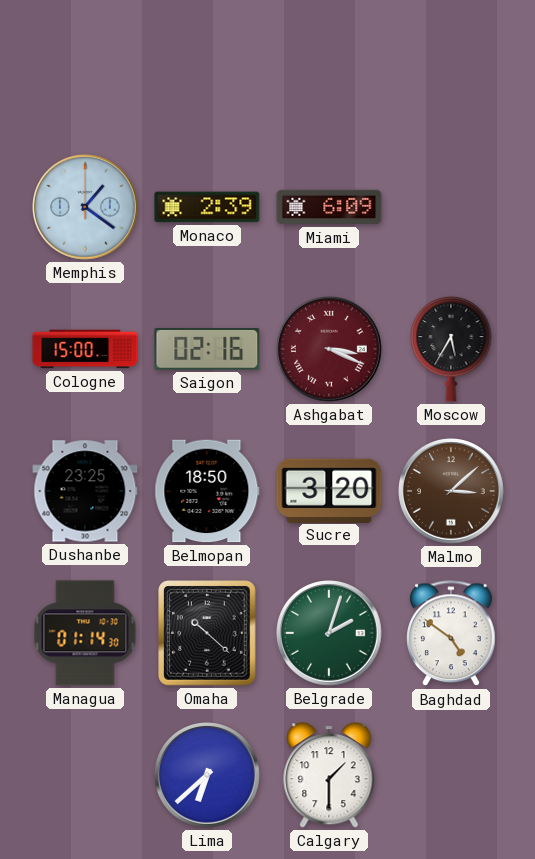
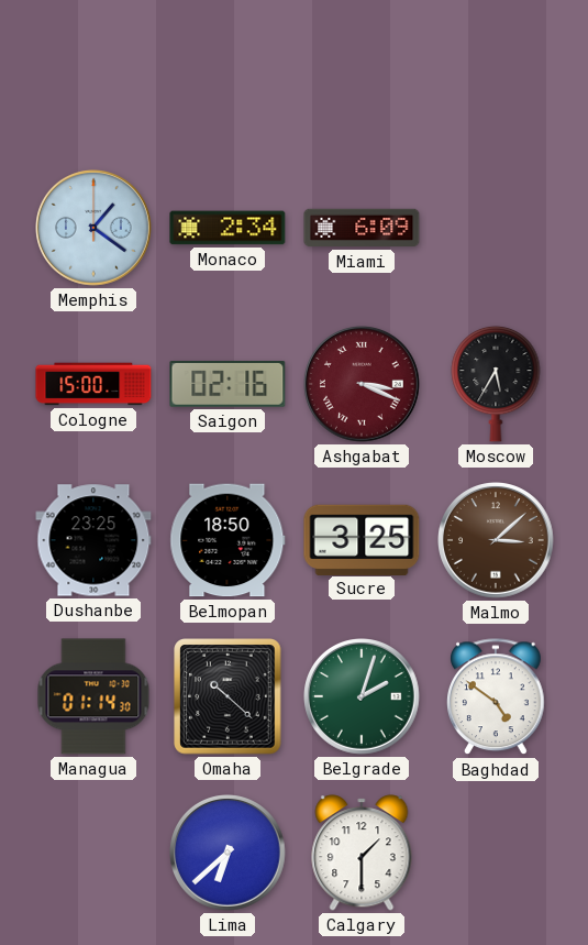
Monaco: 2:39 -> 2:34
Sucre: 3:20 -> 3:25
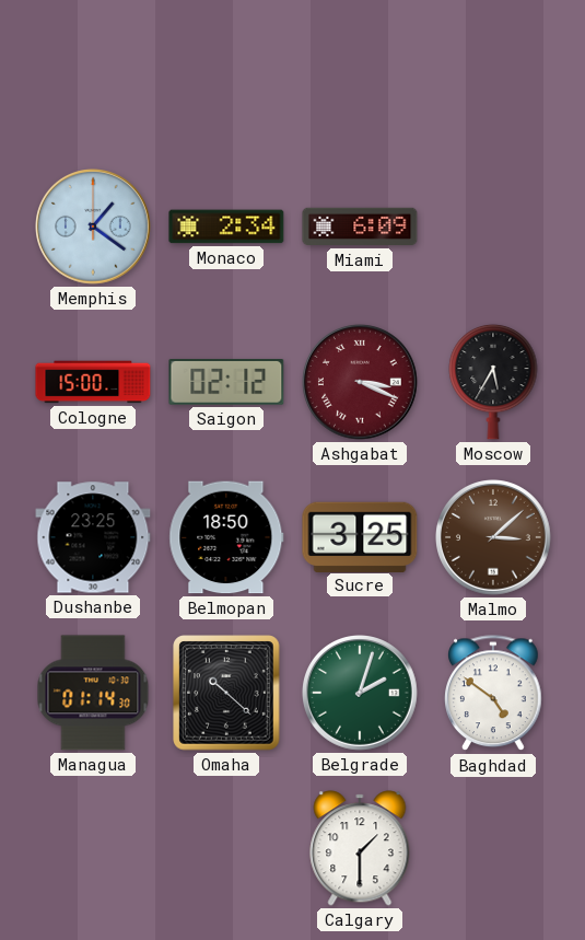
Saigon: 02:16 -> 02:12
Lima: 6:38 -> none
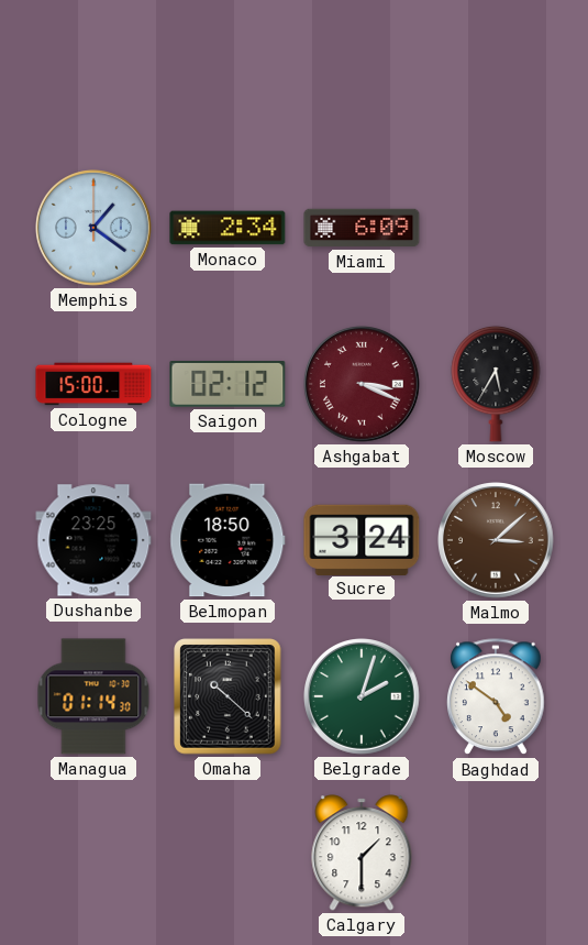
Sucre: 3:25 -> 3:24
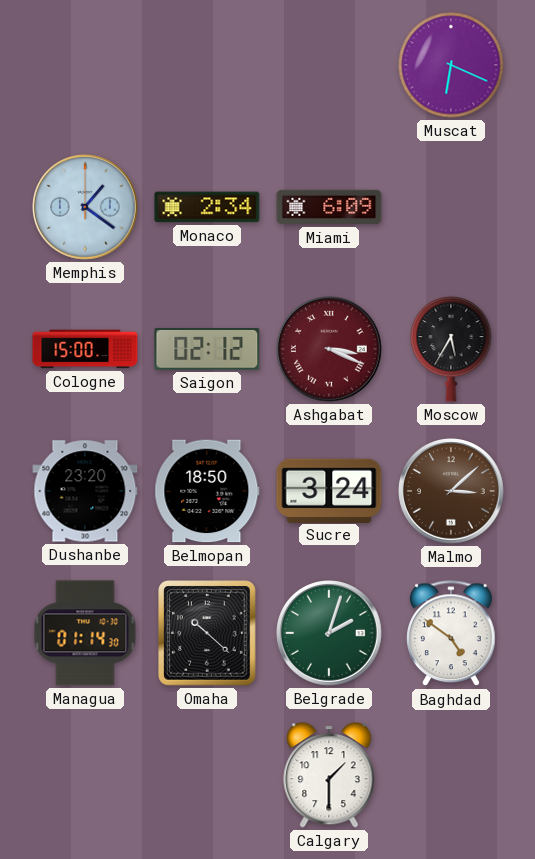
Muscat: none -> 6:19
Dushanbe: 23:25 -> 23:20
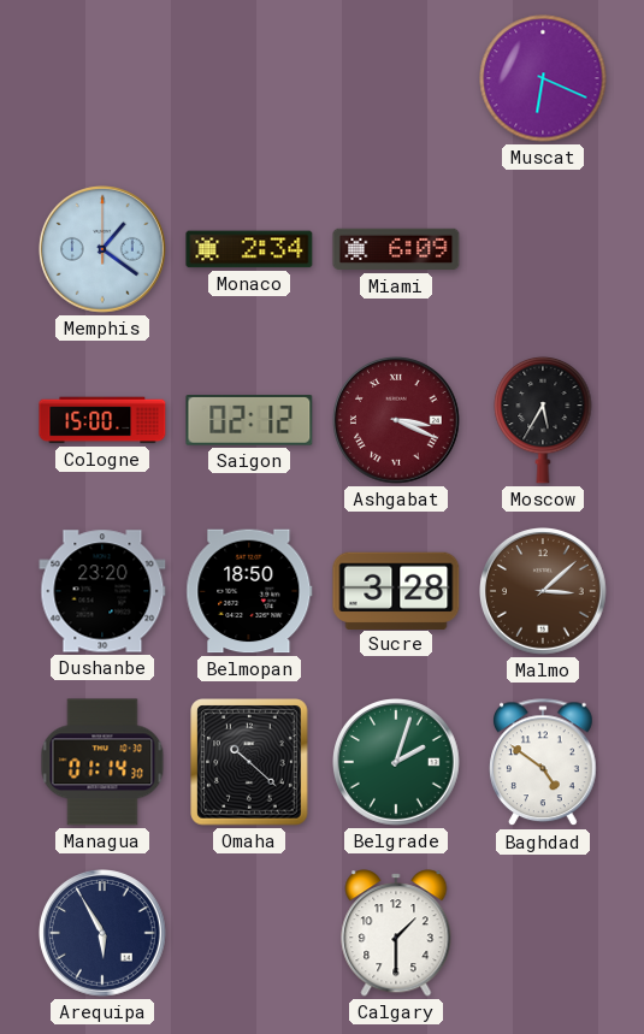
Sucre: 3:24 -> 3:28
Arequipa: none -> 5:55
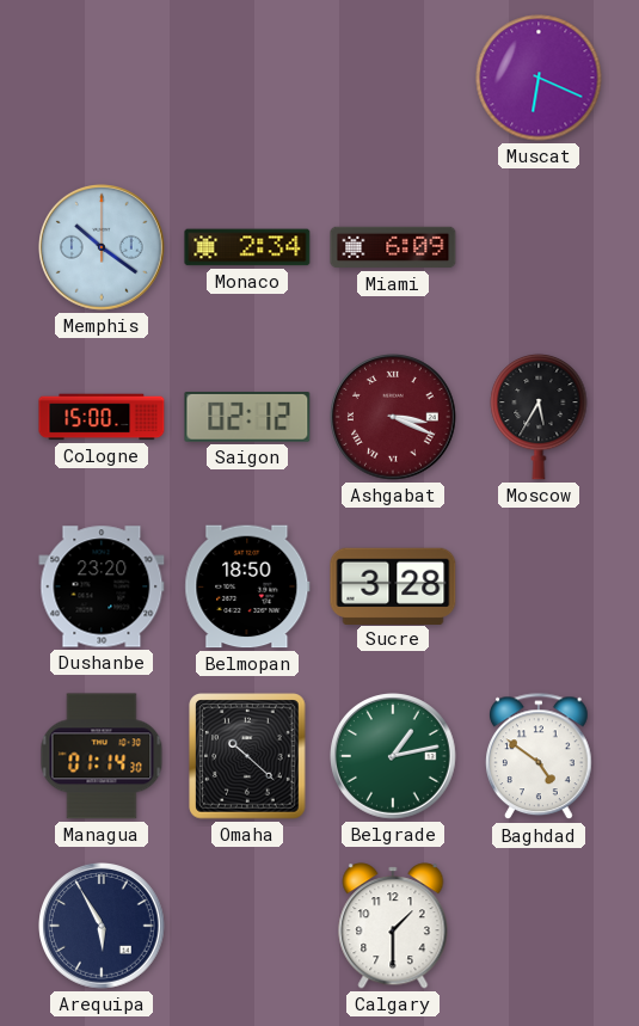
Memphis: 1:21 -> 10:21
Malmo: 3:08 -> none
Belgrade: 2:03 -> 1:13
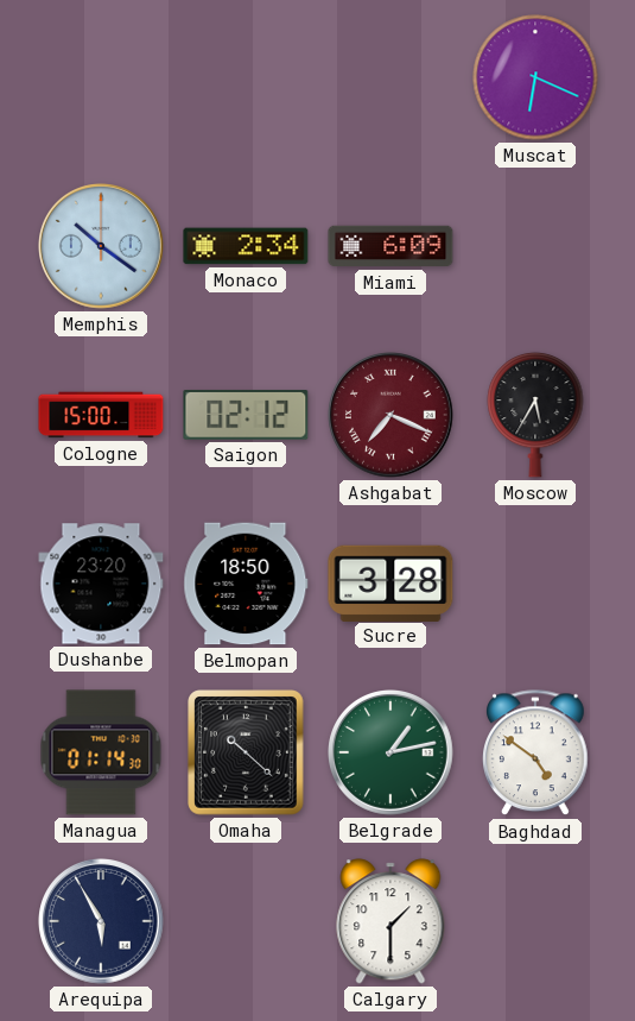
Ashgabat: 3:19 -> 7:19
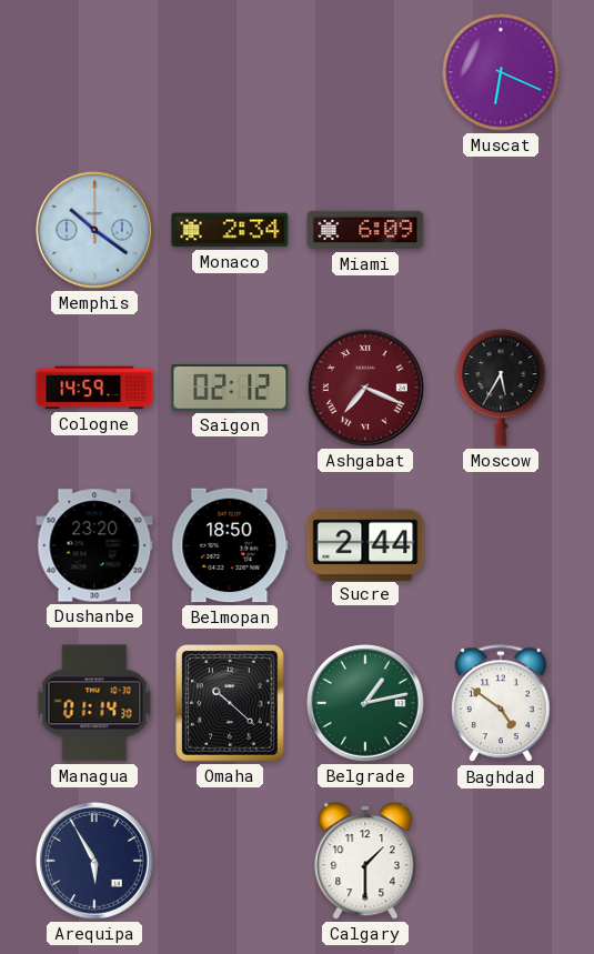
Cologne: 15:00 -> 14:59
Sucre: 3:28 -> 2:44
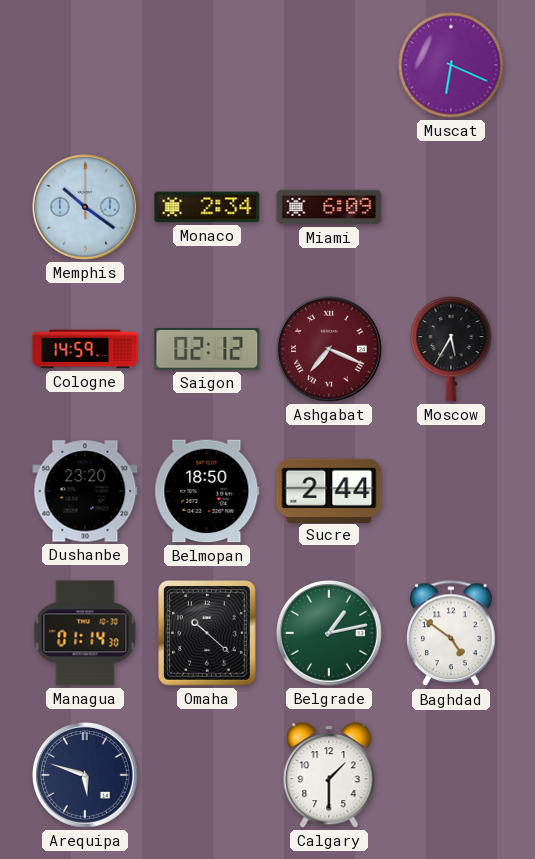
Arequipa: 5:55 -> 5:48
